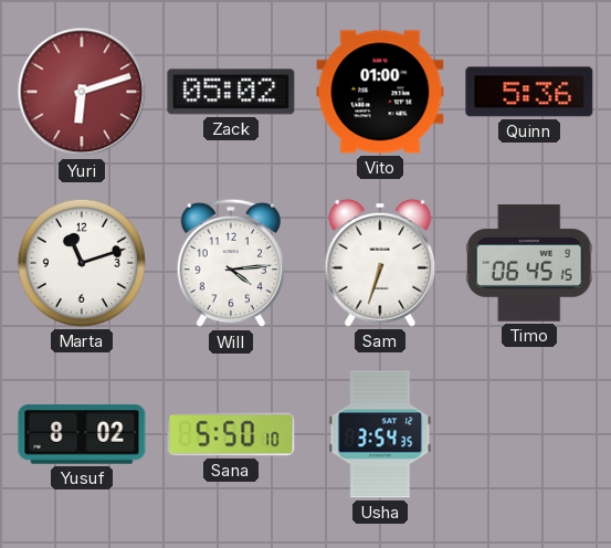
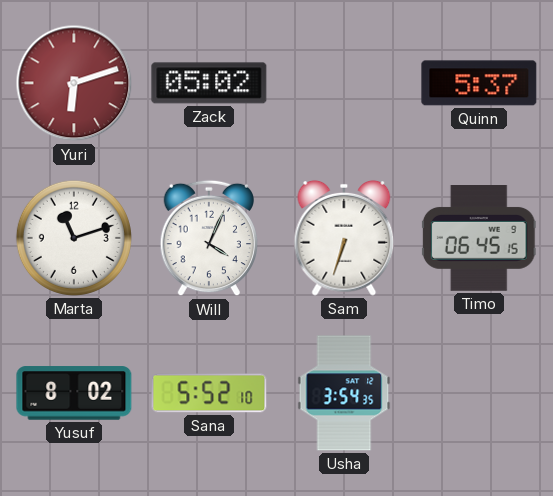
Vito: 01:00 -> none
Quinn: 5:36 -> 5:37
Will: 4:14 -> 4:04
Sana: 5:50 -> 5:52
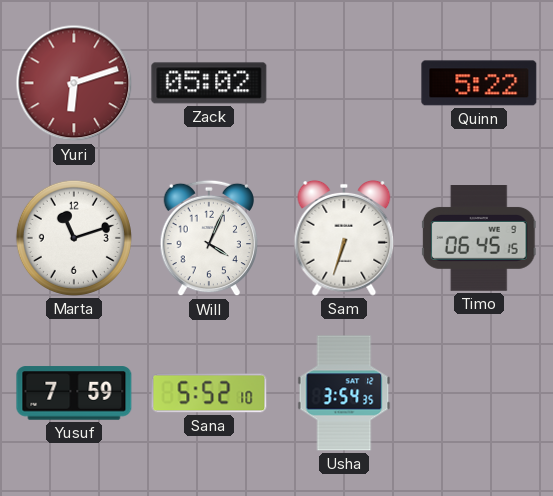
Quinn: 5:37 -> 5:22
Yusuf: 8:02 -> 7:59
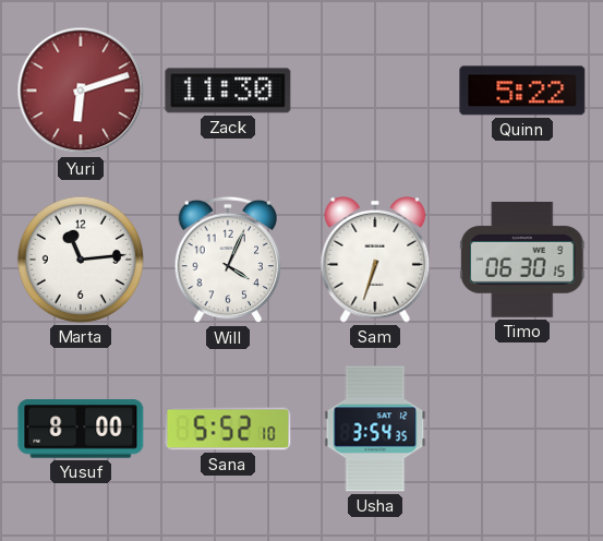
Zack: 05:02 -> 11:30
Marta: 11:12 -> 11:14
Timo: 06:45 -> 06:30
Yusuf: 7:59 -> 8:00
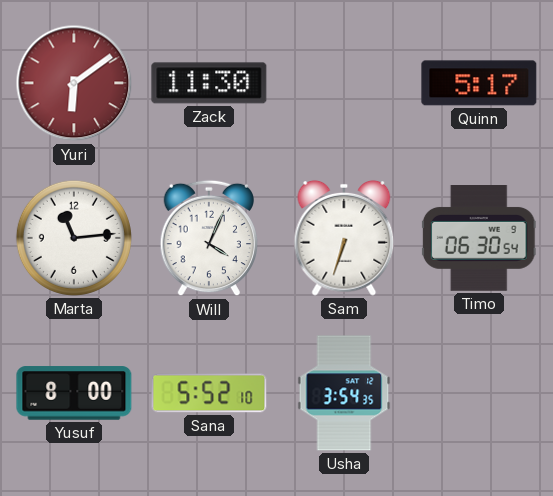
Yuri: 6:12 -> 6:09
Quinn: 5:22 -> 5:17
Timo: 06:30:15 -> 06:30:54
